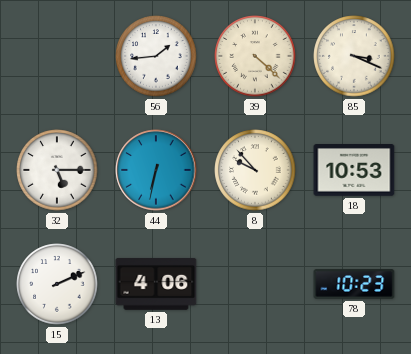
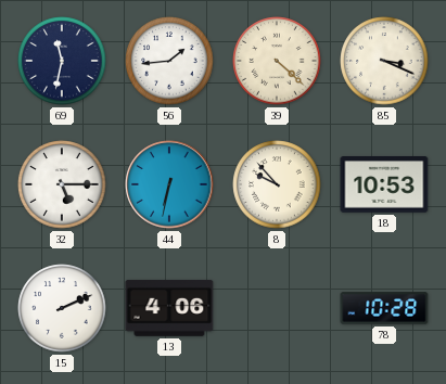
69: none -> 11:32
78: 10:23 -> 10:28
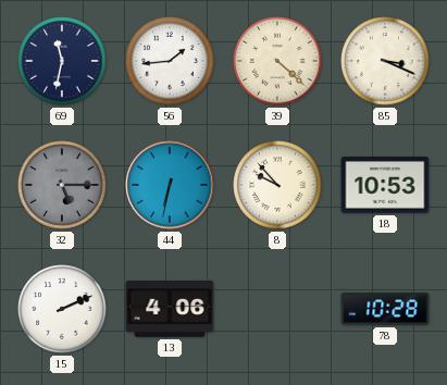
32 dial: white -> grey
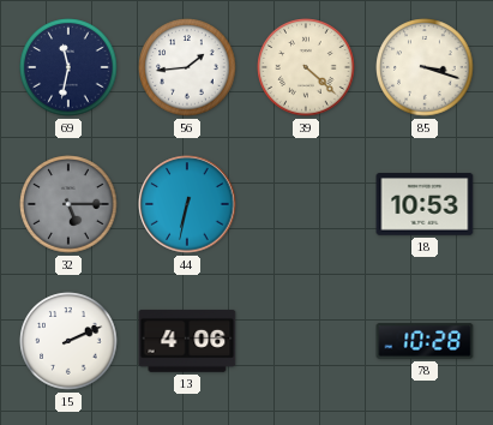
85: 3:19 -> 3:18
8: 9:53 -> none
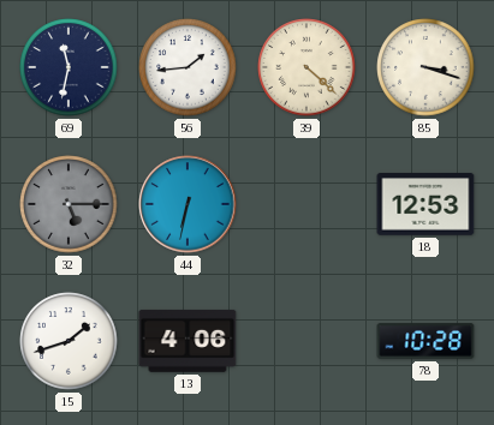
18: 10:53 -> 12:53
15: 2:11 -> 1:42
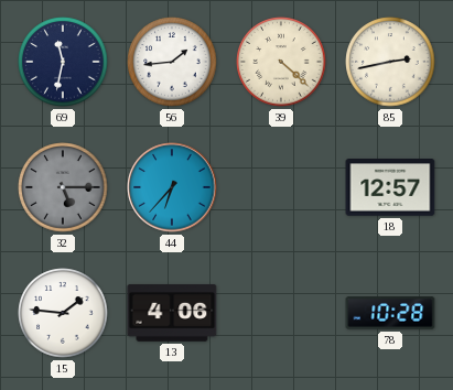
85: 3:18 -> 2:43
44: 6:32 -> 6:37
18: 12:53 -> 12:57
15: 1:42 -> 1:46
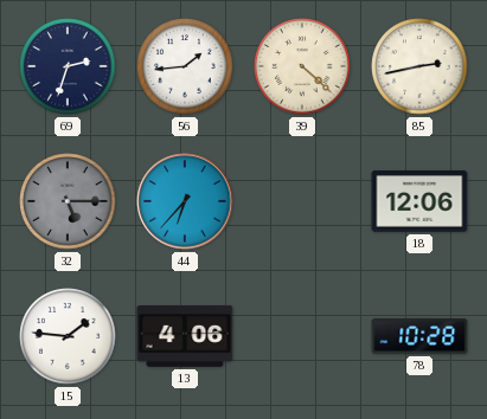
69: 11:32 -> 2:33
18: 12:57 -> 12:06
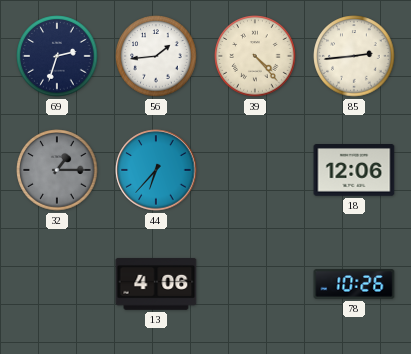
39: 4:22 -> 4:23
85: 2:43 -> 2:44
32: 5:15 -> 1:15
15: 1:46 -> none
78: 10:28 -> 10:26
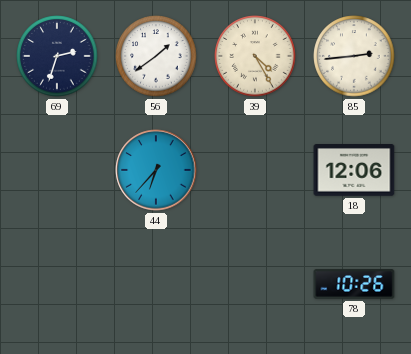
56: 1:44 -> 1:39
39: 4:23 -> 4:25
32: 1:15 -> none
13: 4:06 -> none
